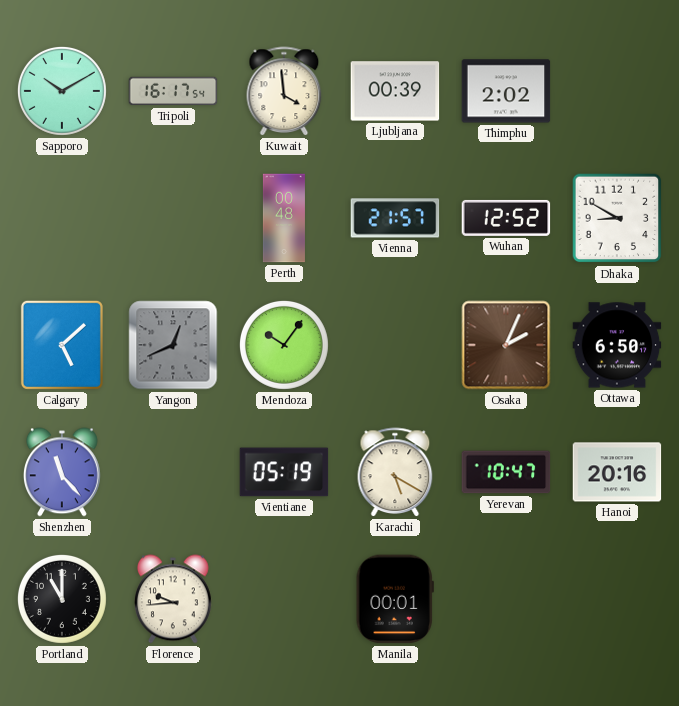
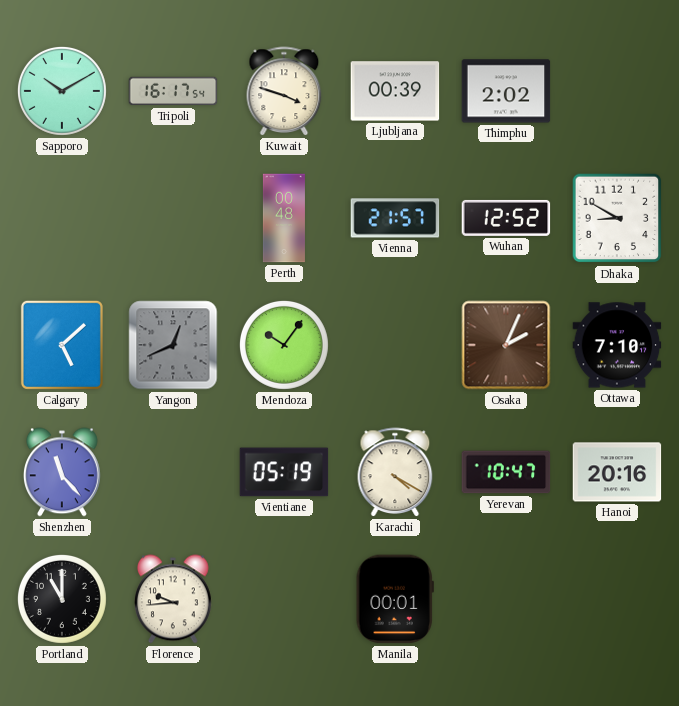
Kuwait: 3:59 -> 3:48
Ottawa: 6:50 -> 7:10
Karachi: 5:20 -> 4:20
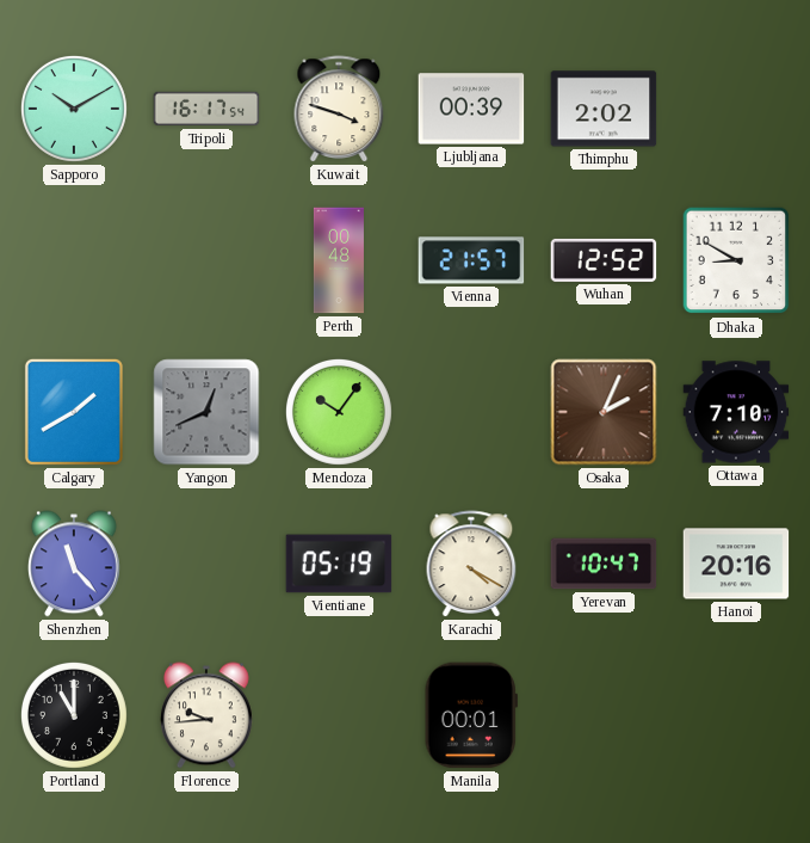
Calgary: 5:08 -> 1:40
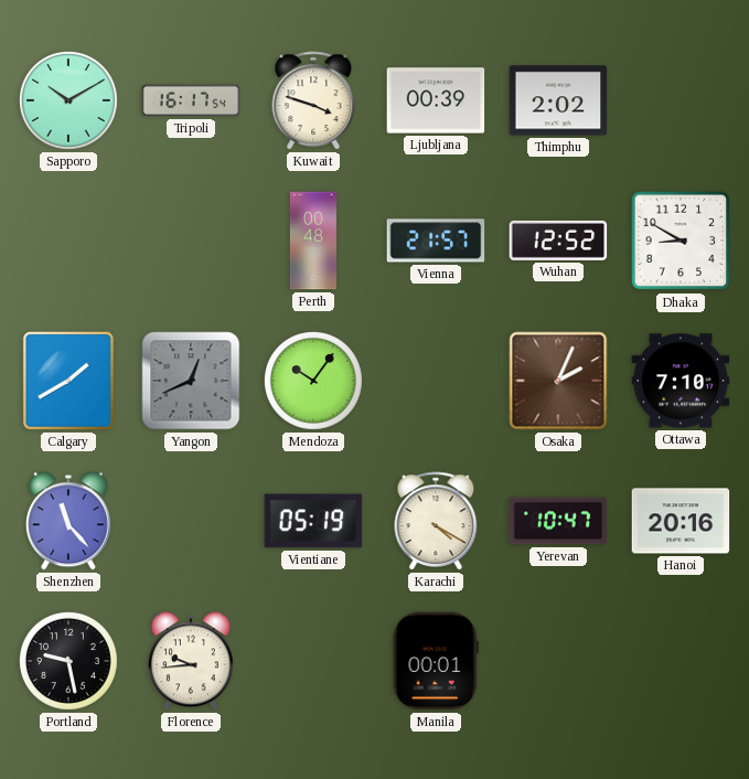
Portland: 11:00 -> 9:28
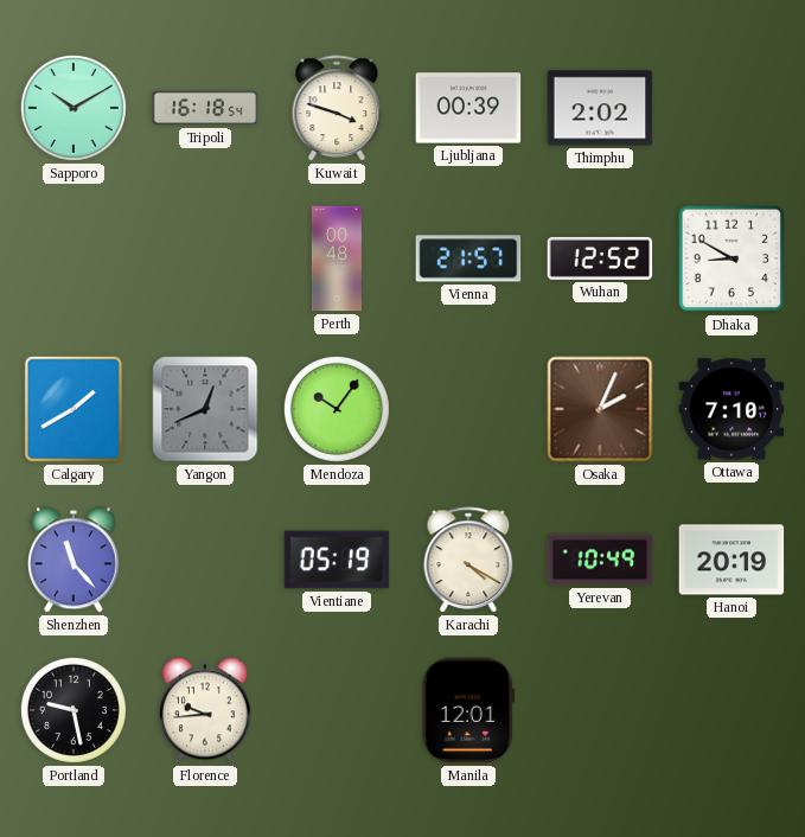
Tripoli: 16:17 -> 16:18
Yerevan: 10:47 -> 10:49
Hanoi: 20:16 -> 20:19
Manila: 00:01 -> 12:01
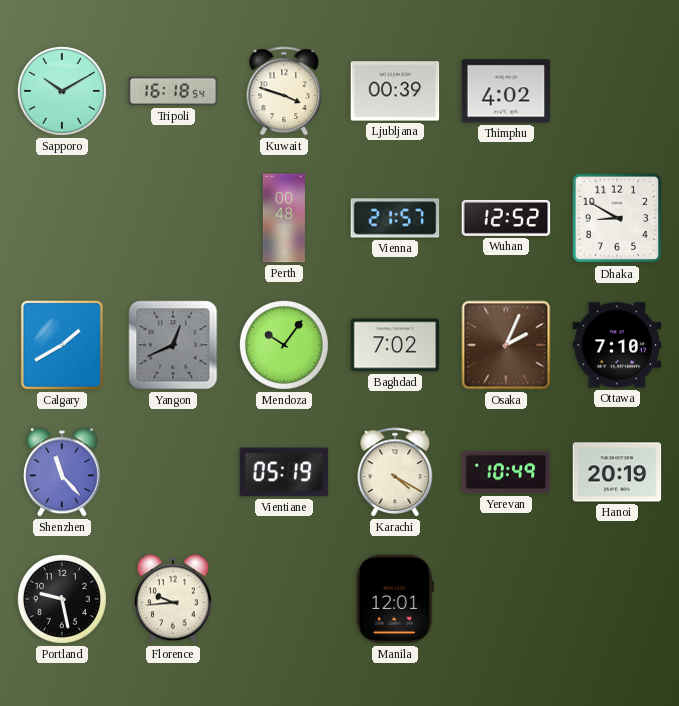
Thimphu: 2:02 -> 4:02
Baghdad: none -> 7:02
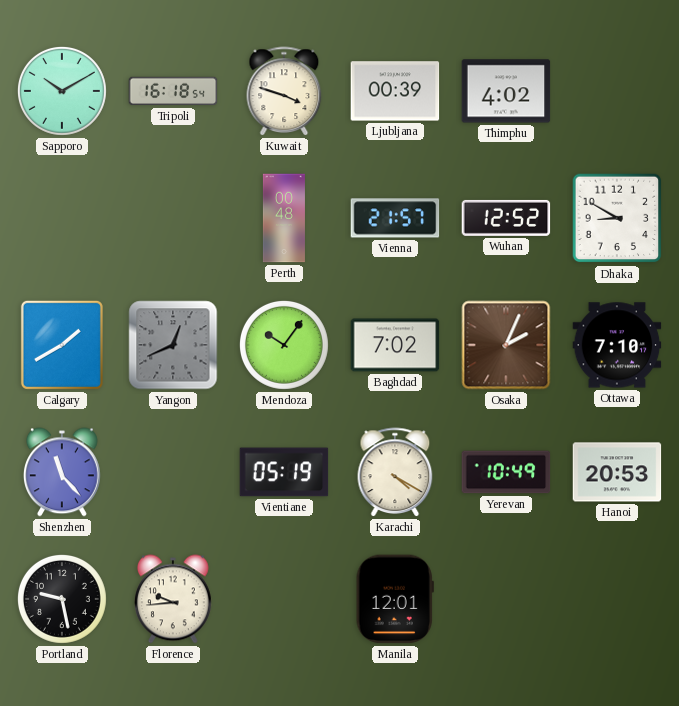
Hanoi: 20:19 -> 20:53
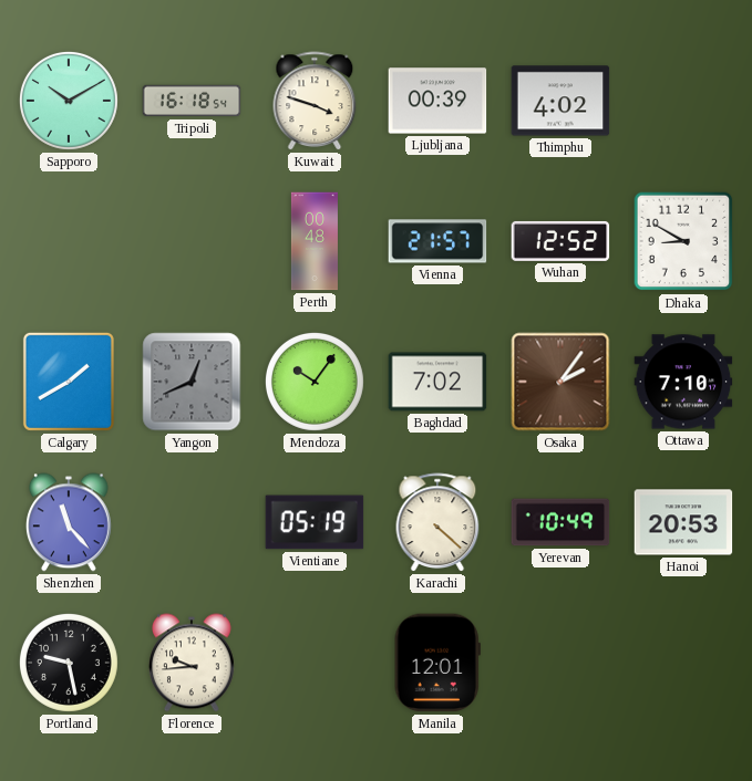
Osaka: 2:04 -> 2:06
Karachi: 4:20 -> 4:22
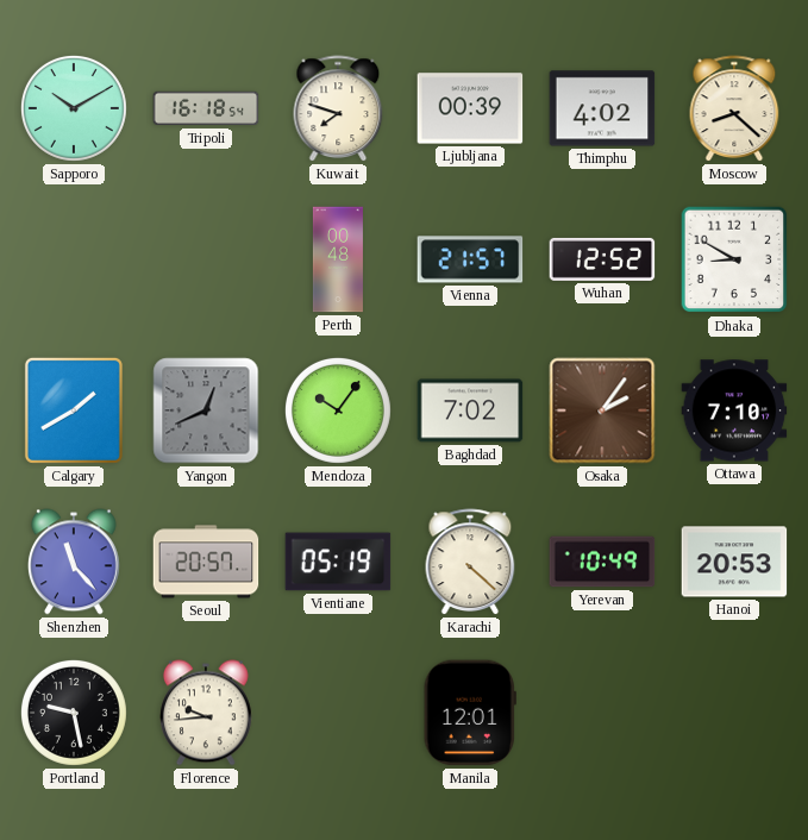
Kuwait: 3:48 -> 7:48
Moscow: none -> 8:22
Seoul: none -> 20:57
